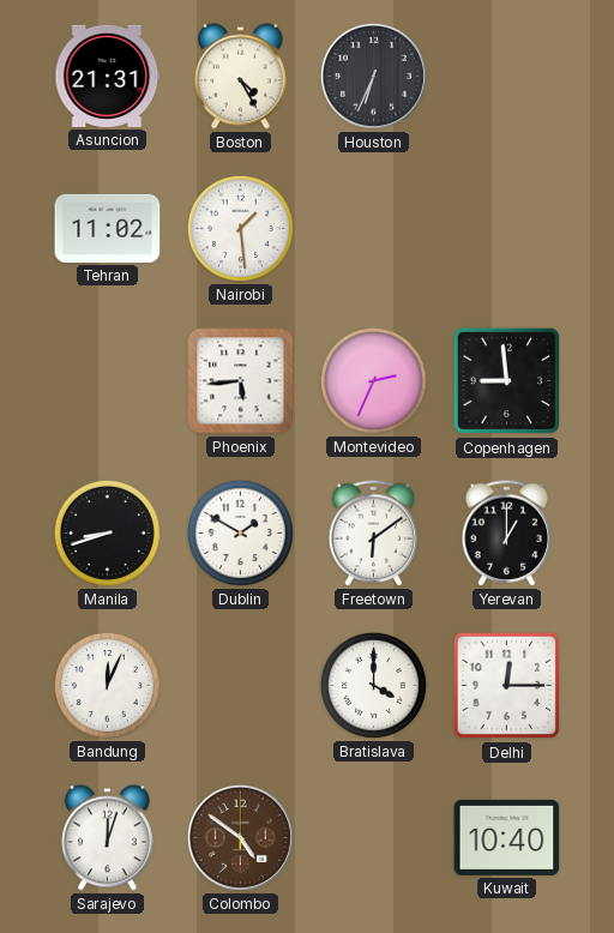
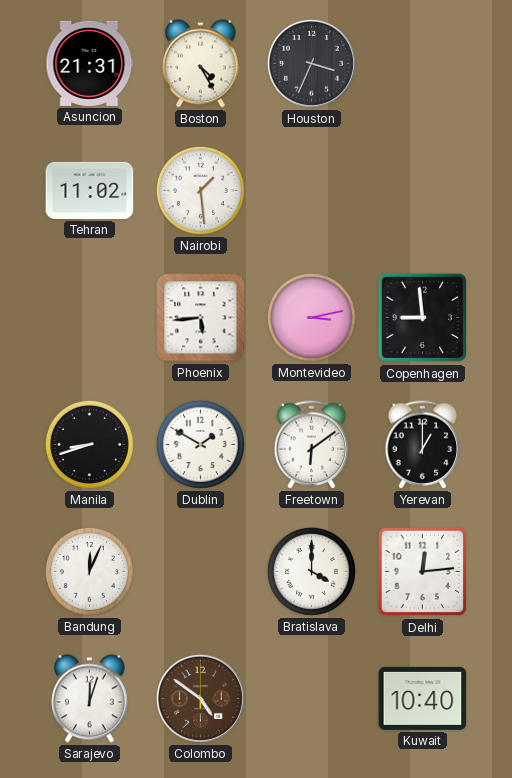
Houston: 6:34 -> 3:34
Montevideo: 2:34 -> 3:13
Delhi: 12:15 -> 12:14
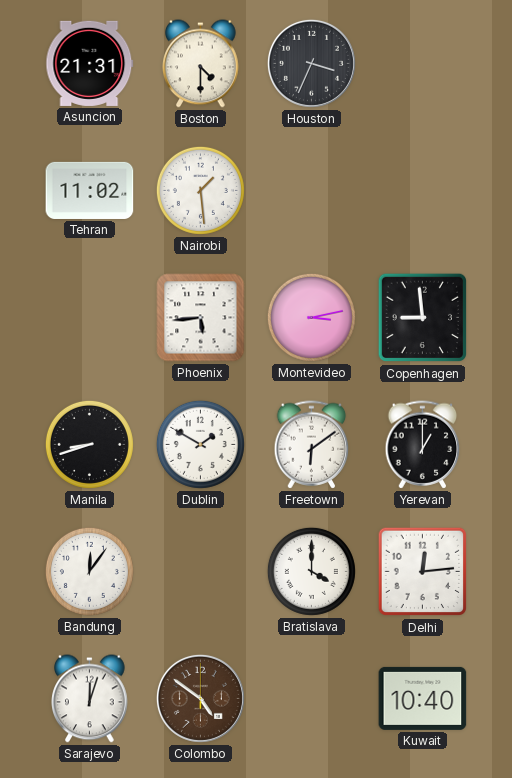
Boston: 4:25 -> 4:30
Bandung: 12:04 -> 12:06
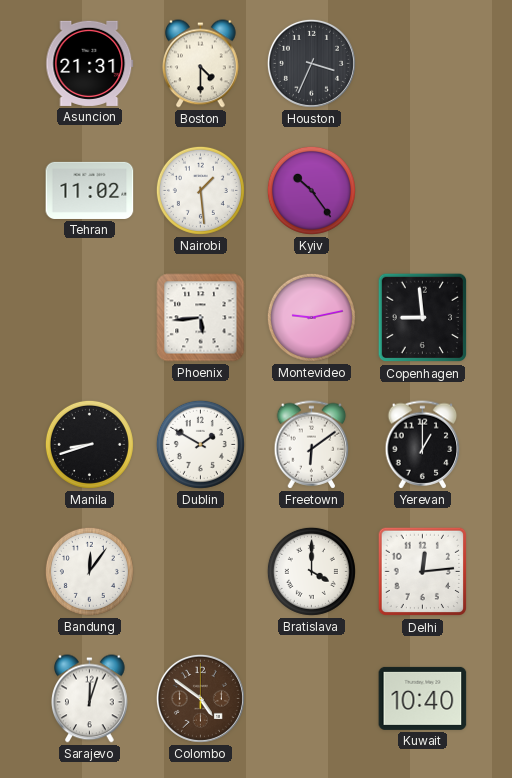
Kyiv: none -> 10:24
Montevideo: 3:13 -> 9:13
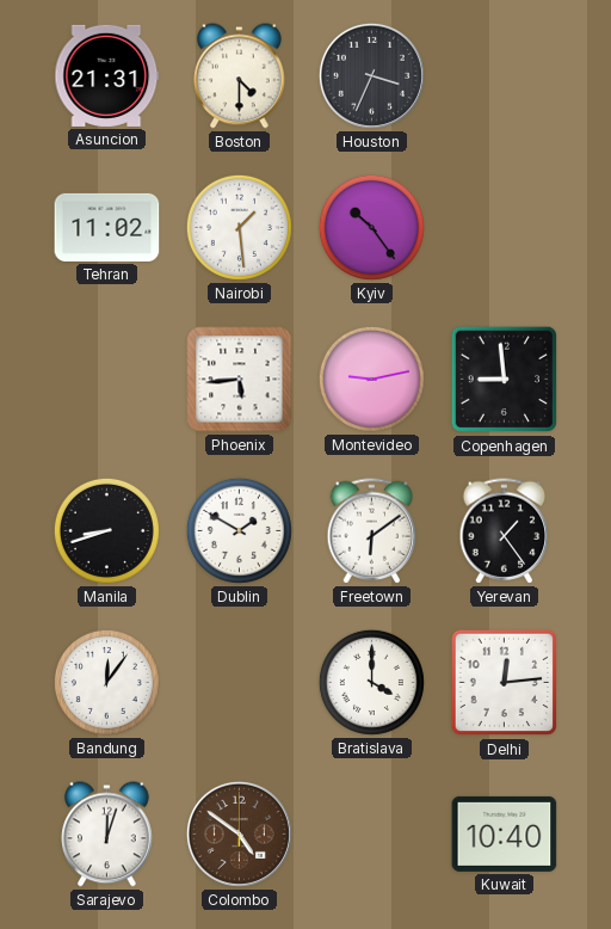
Yerevan: 1:00 -> 1:24
